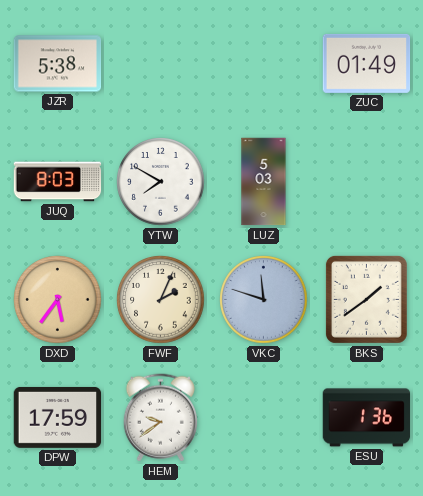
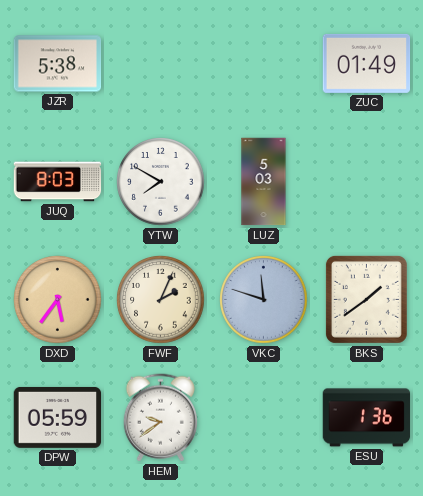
DPW: 17:59 -> 05:59
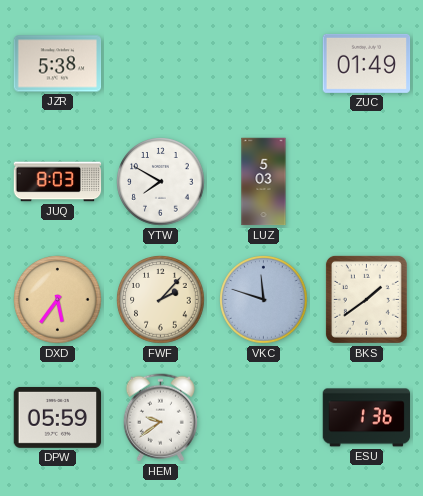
FWF: 2:04 -> 2:07
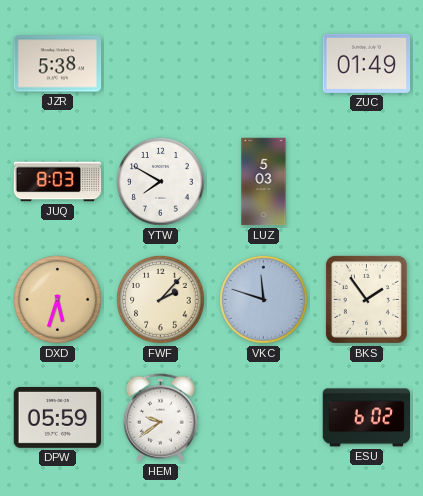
DXD: 5:36 -> 5:33
BKS: 1:39 -> 1:54
ESU: 1:36 -> 6:02
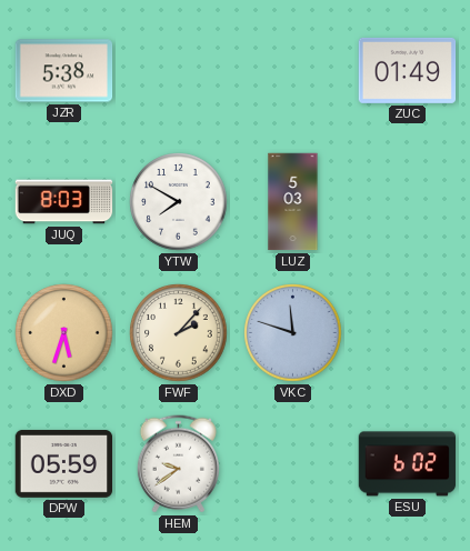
BKS: 1:54 -> none
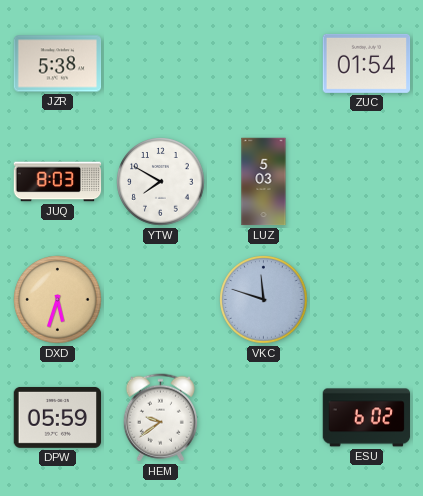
ZUC: 01:49 -> 01:54
FWF: 2:07 -> none
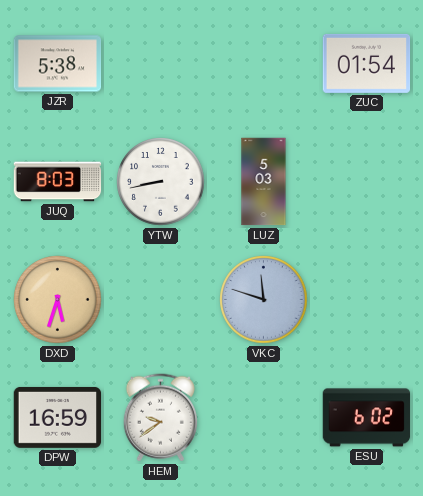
YTW: 7:50 -> 8:43
DPW: 05:59 -> 16:59
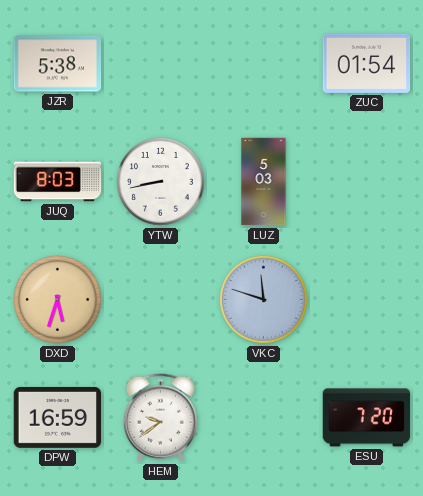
ESU: 6:02 -> 7:20
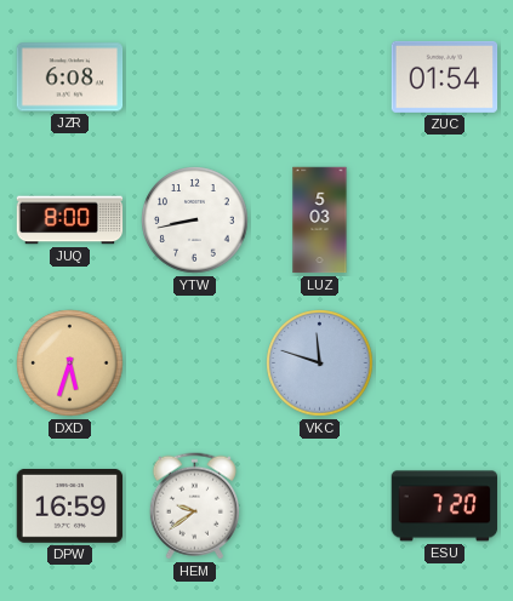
JZR: 5:38 -> 6:08
JUQ: 8:03 -> 8:00
